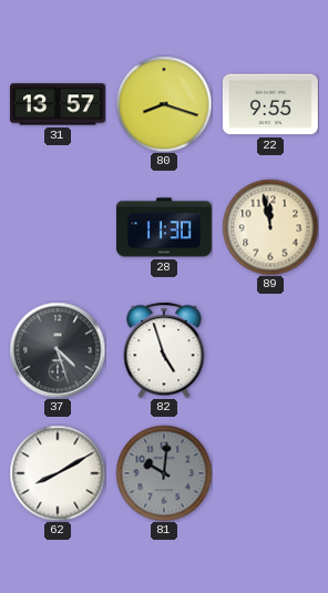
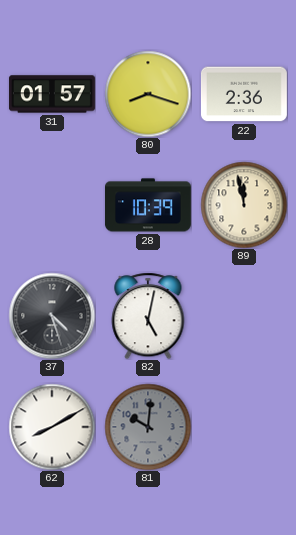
31: 13:57 -> 01:57
22: 9:55 -> 2:36
28: 11:30 -> 10:39
82: 4:57 -> 5:02
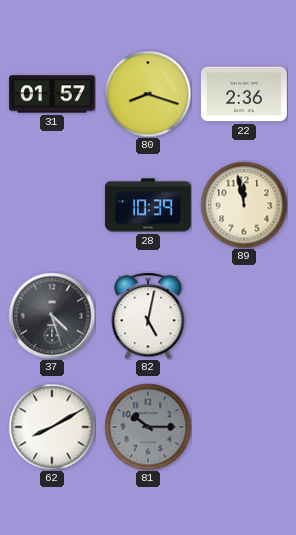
81: 10:01 -> 10:15
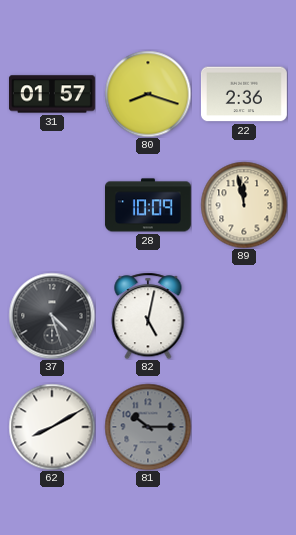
28: 10:39 -> 10:09
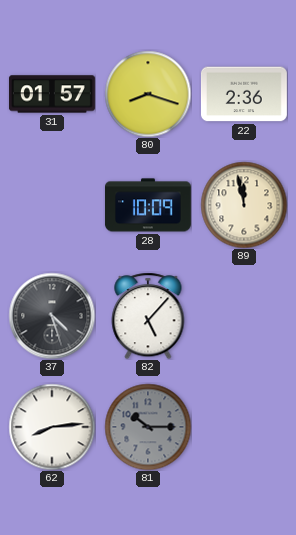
82: 5:02 -> 5:07
62: 8:10 -> 8:14
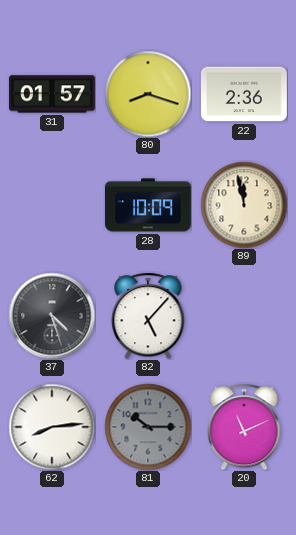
20: none -> 11:11
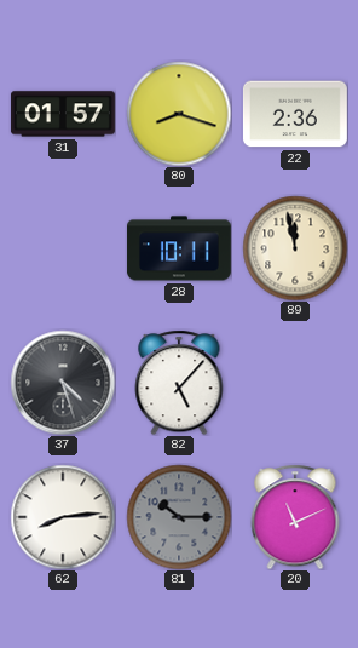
28: 10:09 -> 10:11
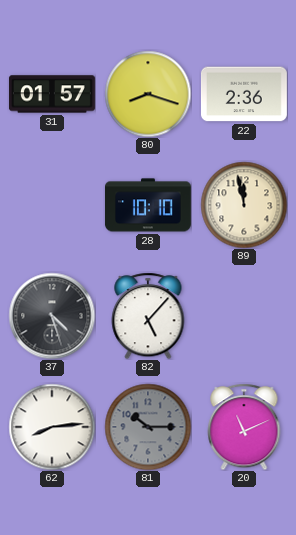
28: 10:11 -> 10:10
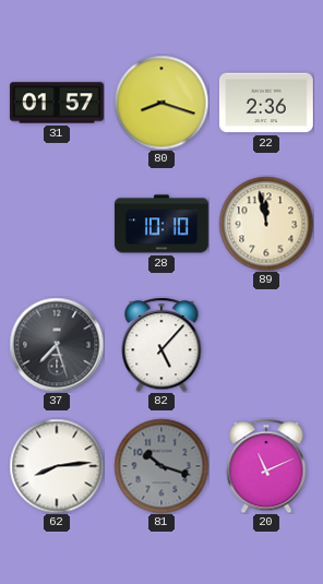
37: 4:27 -> 7:27
81: 10:15 -> 10:18
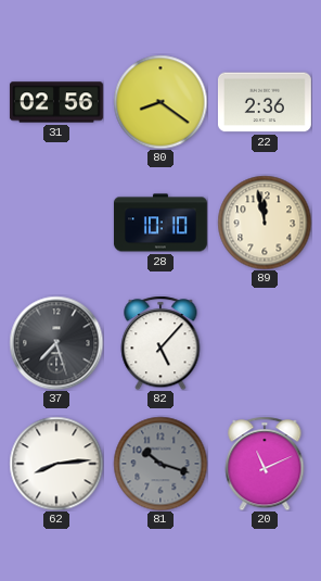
31: 01:57 -> 02:56
80: 8:18 -> 8:21
